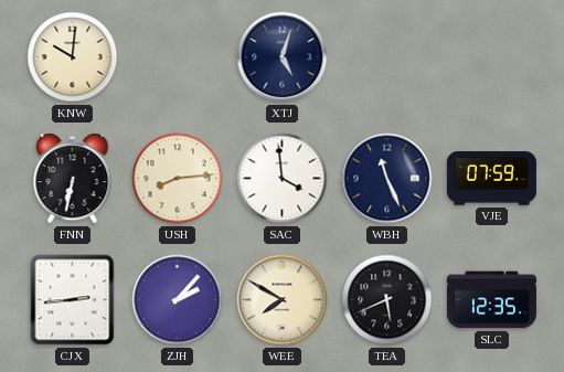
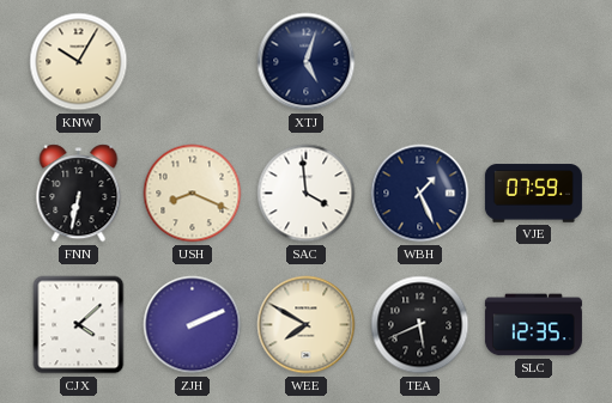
KNW: 10:01 -> 10:05
USH: 8:14 -> 8:19
WBH: 11:26 -> 1:26
CJX: 2:44 -> 4:08
ZJH: 2:07 -> 2:11
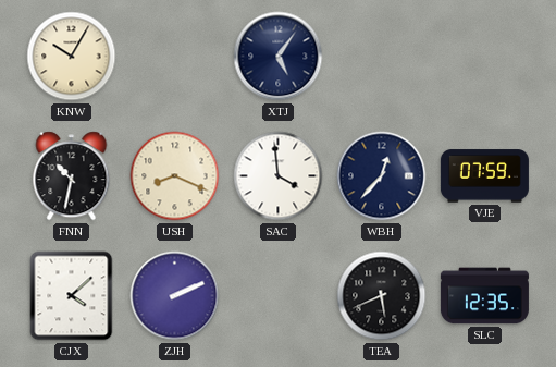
XTJ: 5:03 -> 5:06
FNN: 6:32 -> 10:32
WBH: 1:26 -> 12:37
WEE: 7:50 -> none
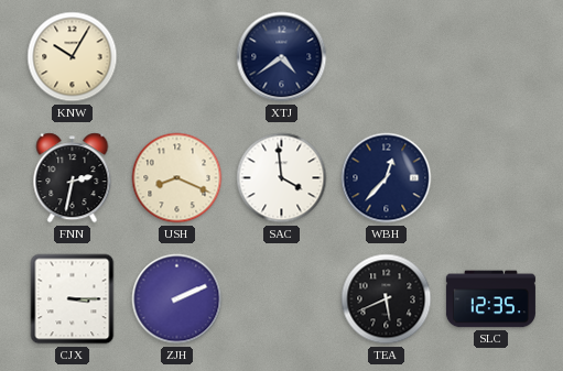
XTJ: 5:06 -> 4:39
FNN: 10:32 -> 2:32
VJE: 07:59 -> none
CJX: 4:08 -> 3:15
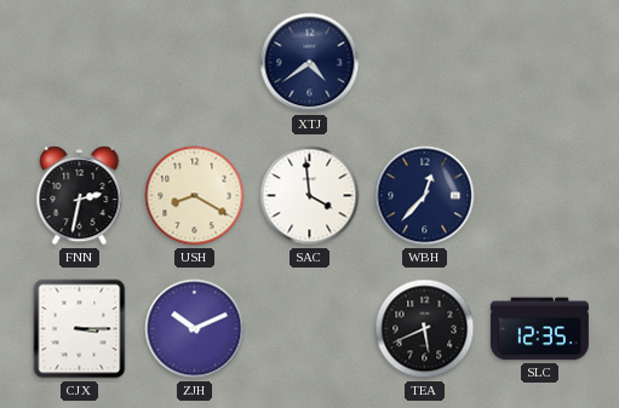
KNW: 10:05 -> none
USH: 8:19 -> 8:20
ZJH: 2:11 -> 10:11
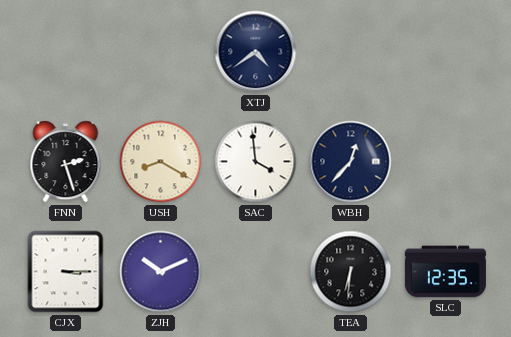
FNN: 2:32 -> 2:27
TEA: 5:41 -> 6:31
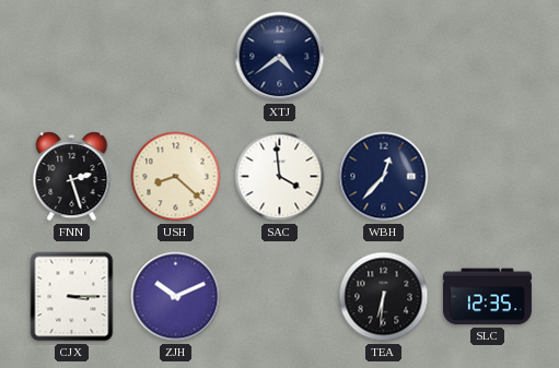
USH: 8:20 -> 8:22
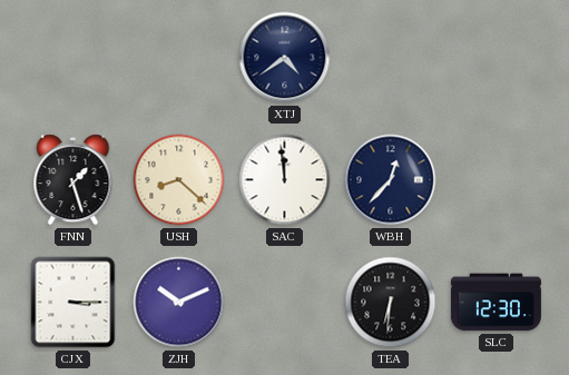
FNN: 2:27 -> 1:27
SAC: 3:59 -> 11:59
SLC: 12:35 -> 12:30
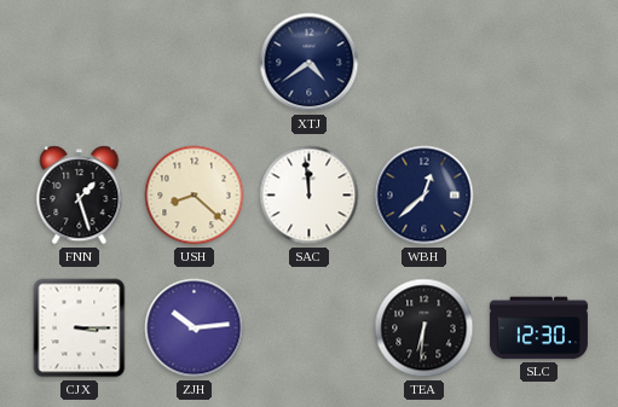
WBH: 12:37 -> 12:38
ZJH: 10:11 -> 10:14
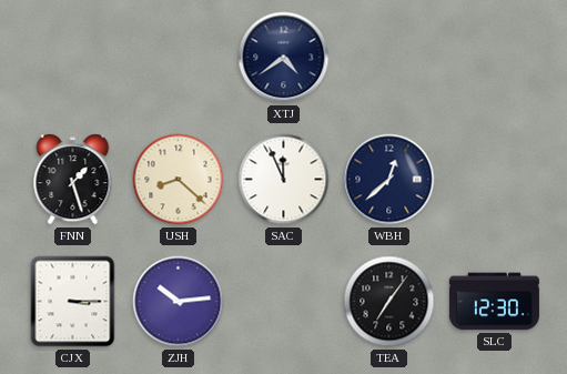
SAC: 11:59 -> 11:56
TEA: 6:31 -> 7:06
